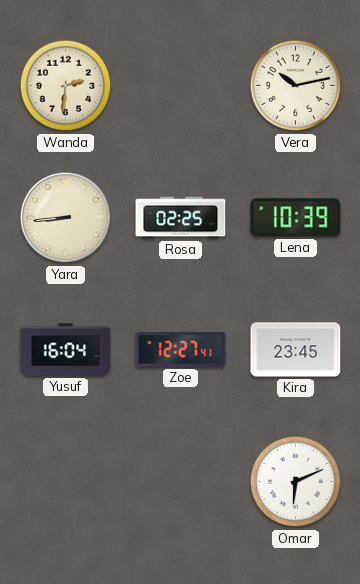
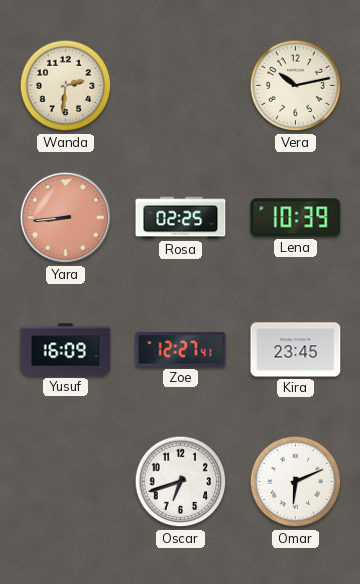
Yara dial: cream -> salmon
Yusuf: 16:04 -> 16:09
Oscar: none -> 6:42
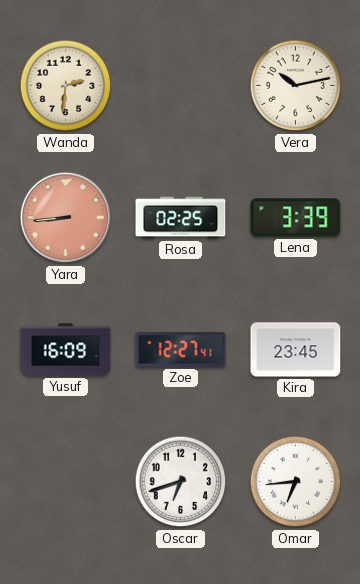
Lena: 10:39 -> 3:39
Omar: 6:11 -> 6:44
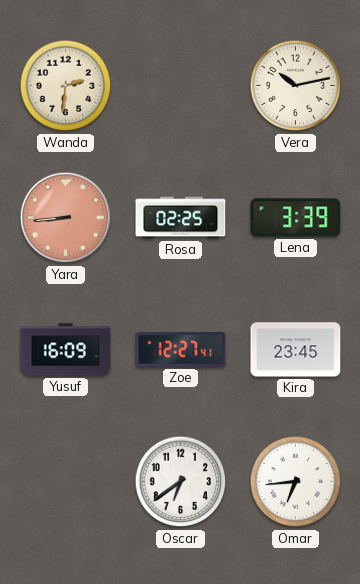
Oscar: 6:42 -> 6:39
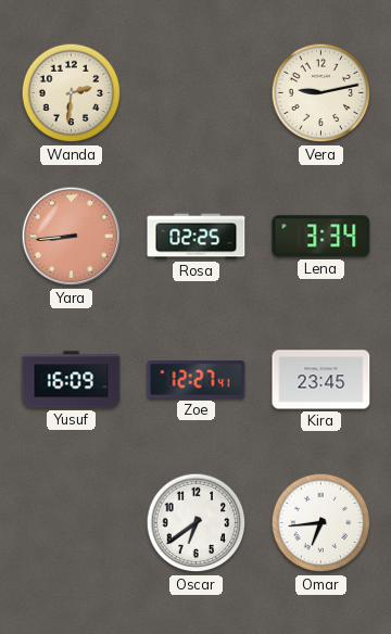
Vera: 10:13 -> 9:13
Lena: 3:39 -> 3:34
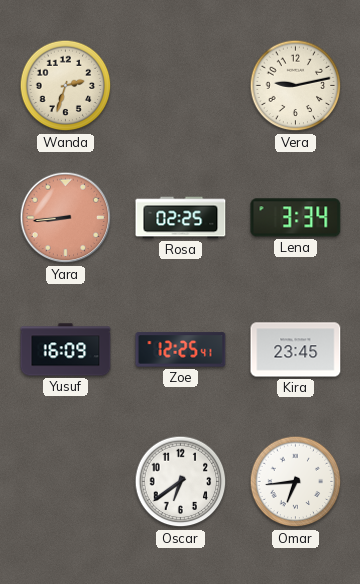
Wanda: 2:31 -> 2:33
Zoe: 12:27 -> 12:25
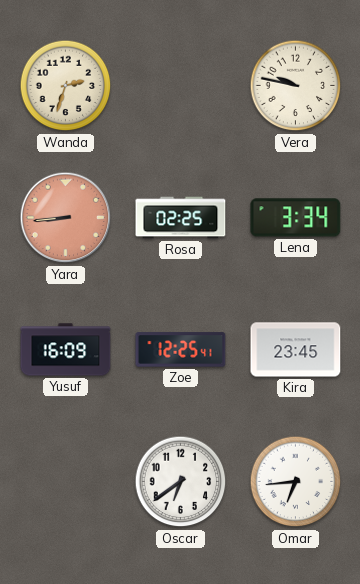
Vera: 9:13 -> 9:47
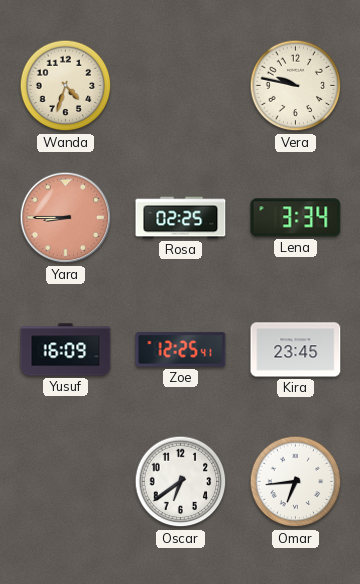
Wanda: 2:33 -> 4:33
Yara: 8:44 -> 8:45
